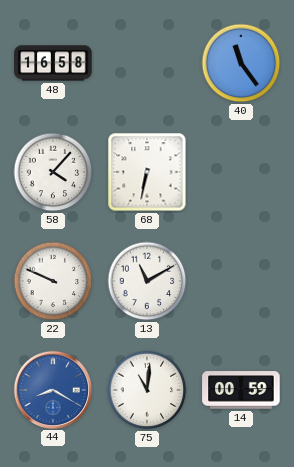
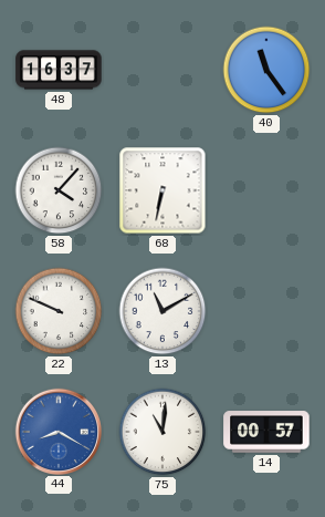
48: 16:58 -> 16:37
14: 00:59 -> 00:57
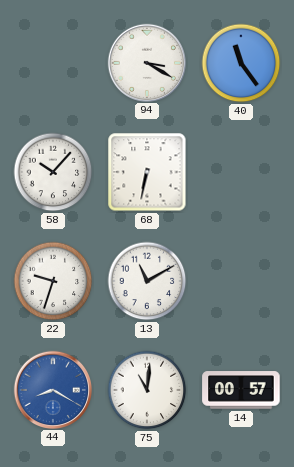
48: 16:37 -> none
94: none -> 3:20
58: 4:07 -> 10:07
22: 9:49 -> 9:33
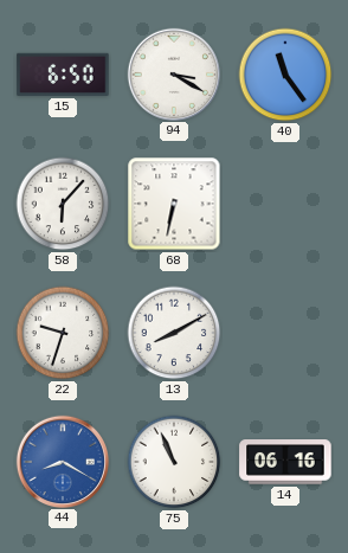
15: none -> 6:50
58: 10:07 -> 6:07
13: 11:10 -> 8:10
75: 11:01 -> 10:56
14: 00:57 -> 06:16
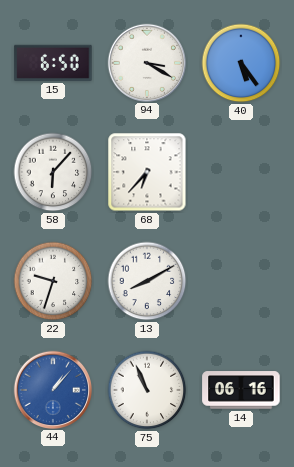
40: 11:24 -> 5:24
68: 6:32 -> 6:37
44: 8:20 -> 1:07
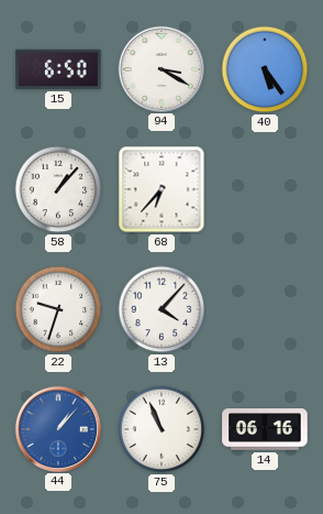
58: 6:07 -> 1:07
13: 8:10 -> 4:07
